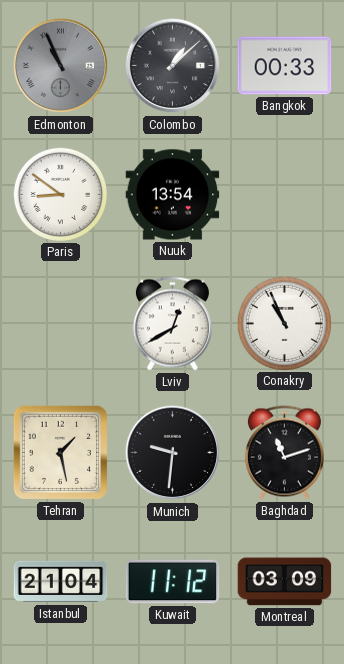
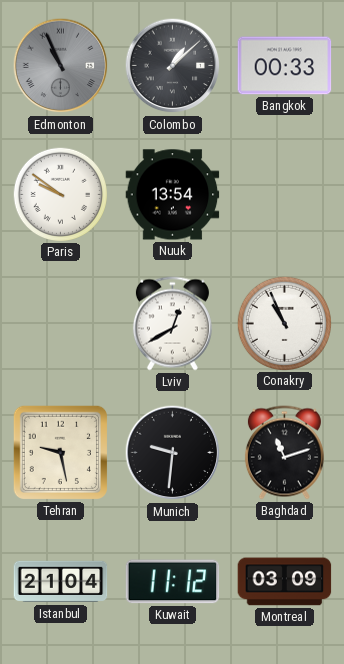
Paris: 8:51 -> 9:51
Tehran: 1:28 -> 9:28
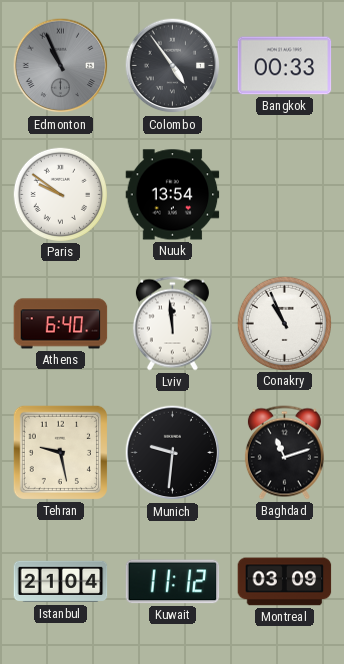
Colombo: 1:08 -> 4:54
Athens: none -> 6:40
Lviv: 12:40 -> 11:59
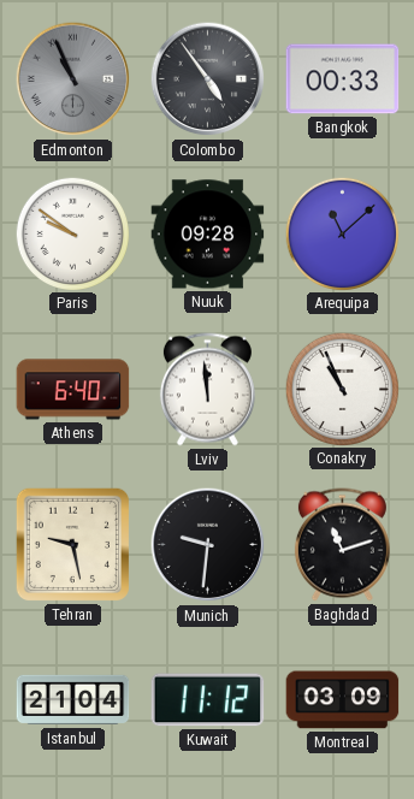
Nuuk: 13:54 -> 09:28
Arequipa: none -> 11:08
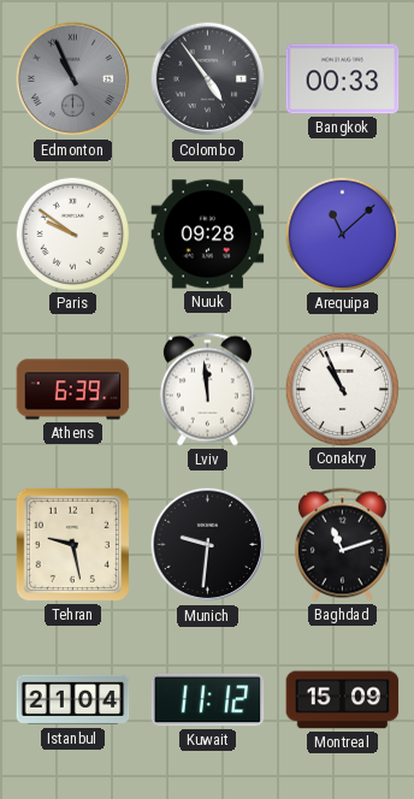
Athens: 6:40 -> 6:39
Montreal: 03:09 -> 15:09
